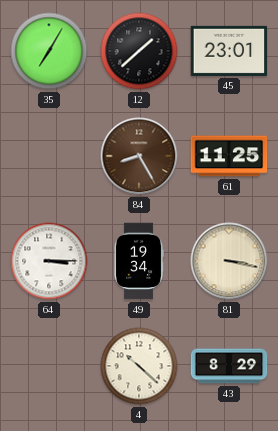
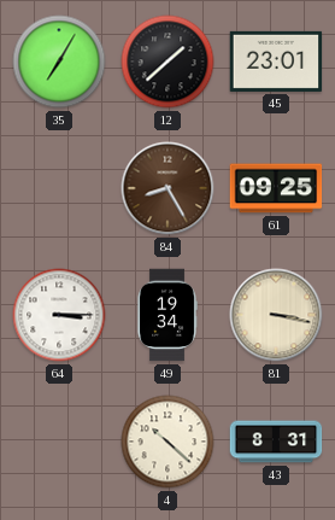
61: 11:25 -> 09:25
43: 8:29 -> 8:31
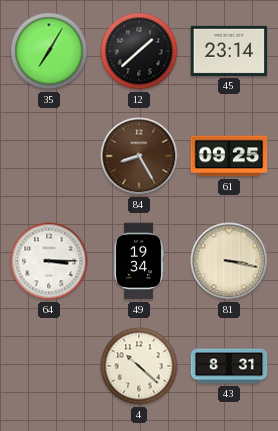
45: 23:01 -> 23:14
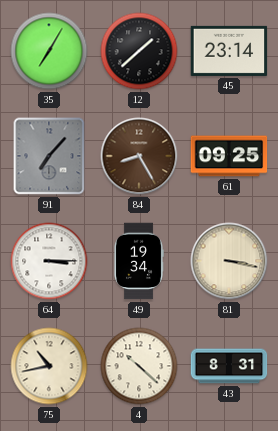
91: none -> 7:07
75: none -> 10:43
